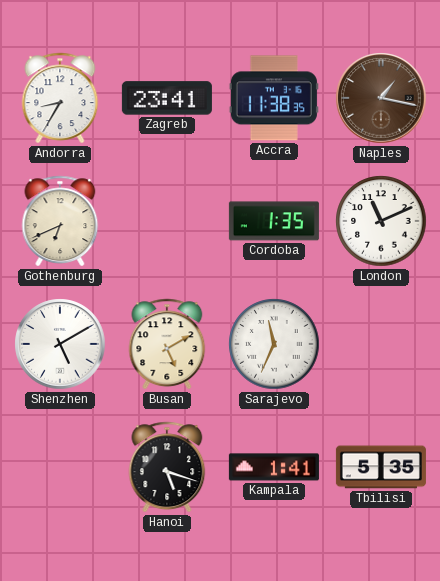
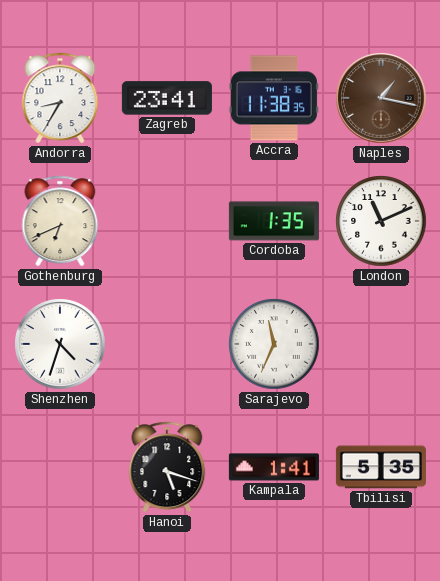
Shenzhen: 5:10 -> 4:33
Busan: 5:10 -> none
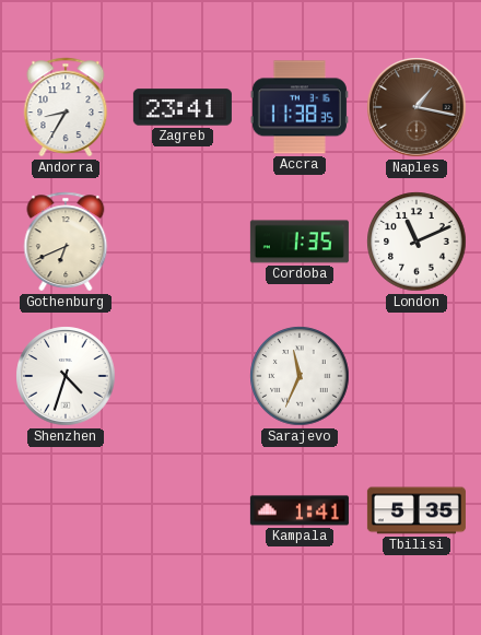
Hanoi: 5:18 -> none
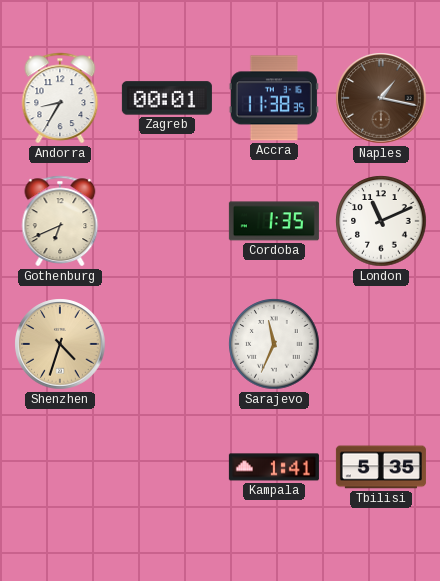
Zagreb: 23:41 -> 00:01
Shenzhen dial: white -> champagne
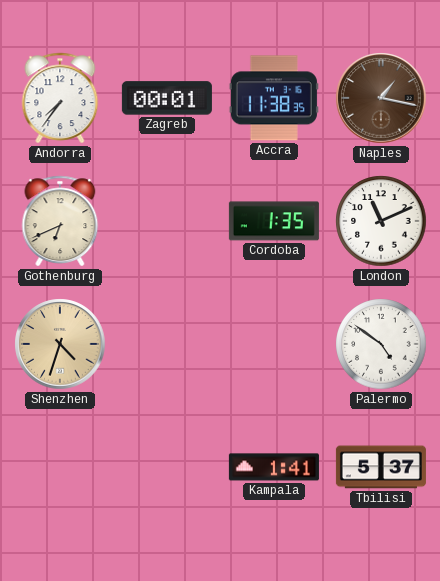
Andorra: 8:35 -> 7:36
Sarajevo: 11:34 -> none
Palermo: none -> 4:51
Tbilisi: 5:35 -> 5:37
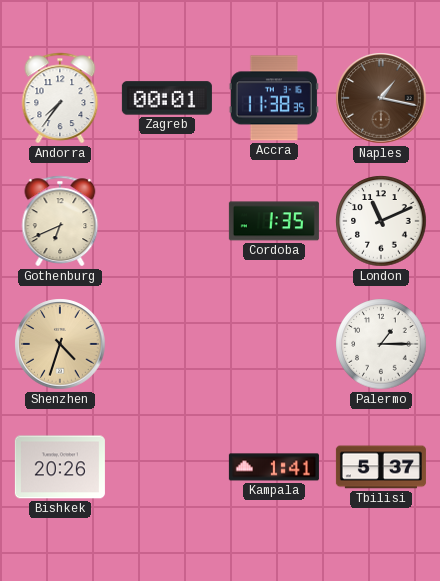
Palermo: 4:51 -> 1:15
Bishkek: none -> 20:26
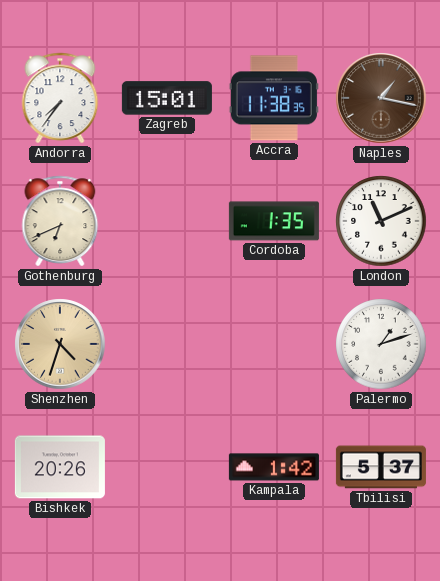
Zagreb: 00:01 -> 15:01
Palermo: 1:15 -> 1:12
Kampala: 1:41 -> 1:42
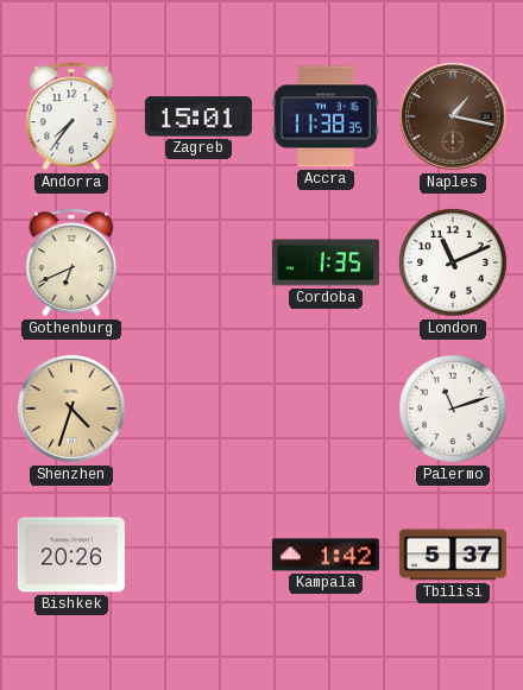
Palermo: 1:12 -> 11:12
